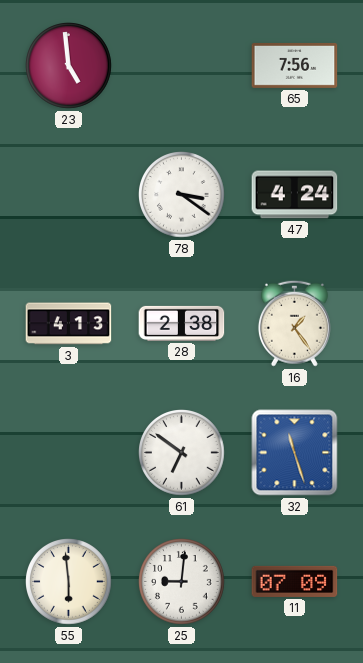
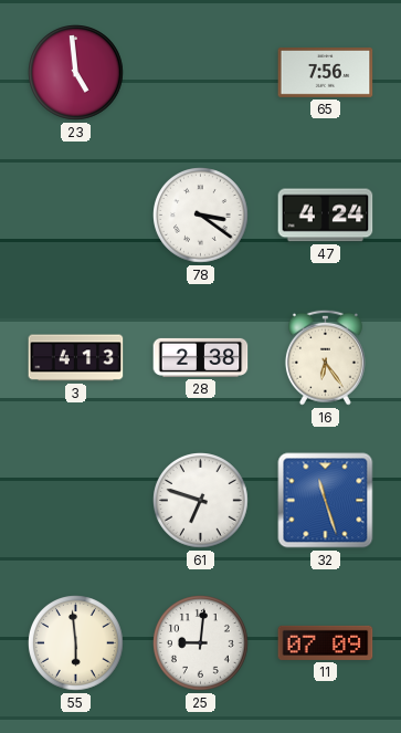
16: 1:24 -> 6:24
61: 6:51 -> 6:48
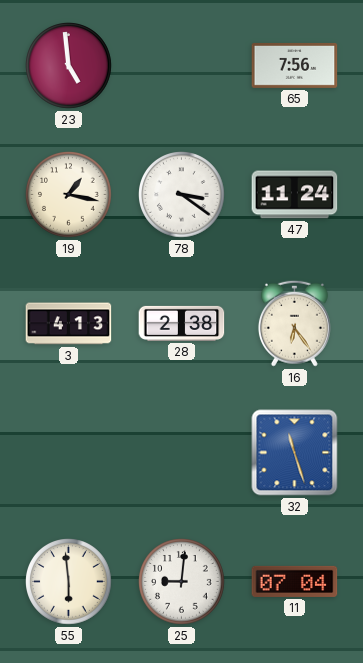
19: none -> 1:17
47: 4:24 -> 11:24
61: 6:48 -> none
11: 07:09 -> 07:04
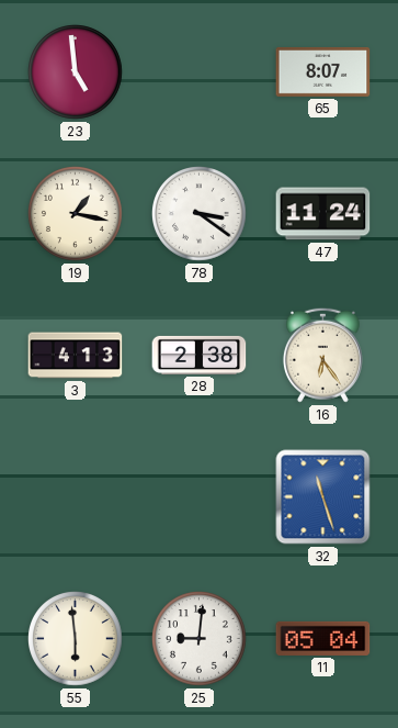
65: 7:56 -> 8:07
11: 07:04 -> 05:04
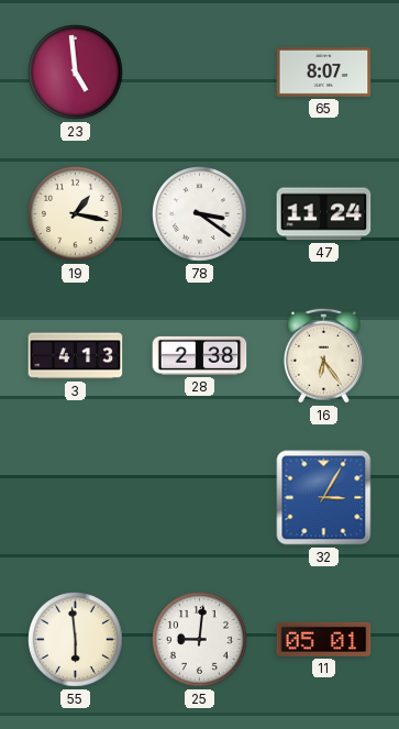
32: 11:27 -> 3:05
11: 05:04 -> 05:01
